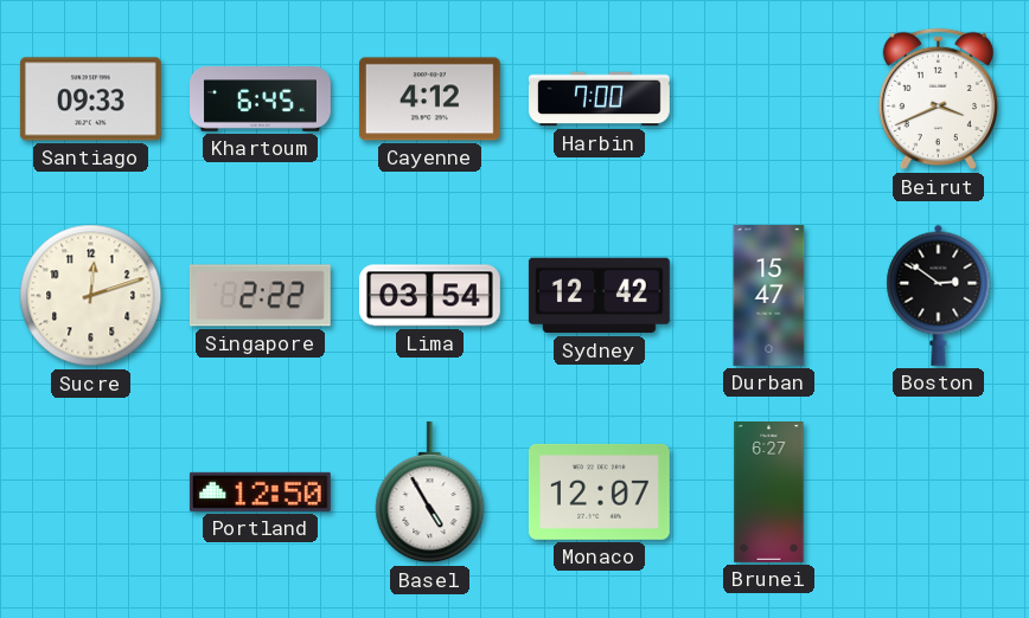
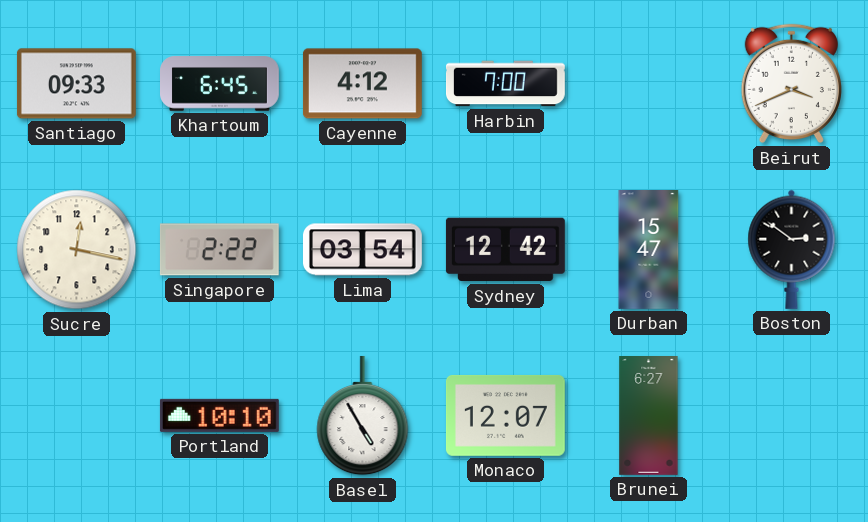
Sucre: 12:12 -> 12:17
Portland: 12:50 -> 10:10
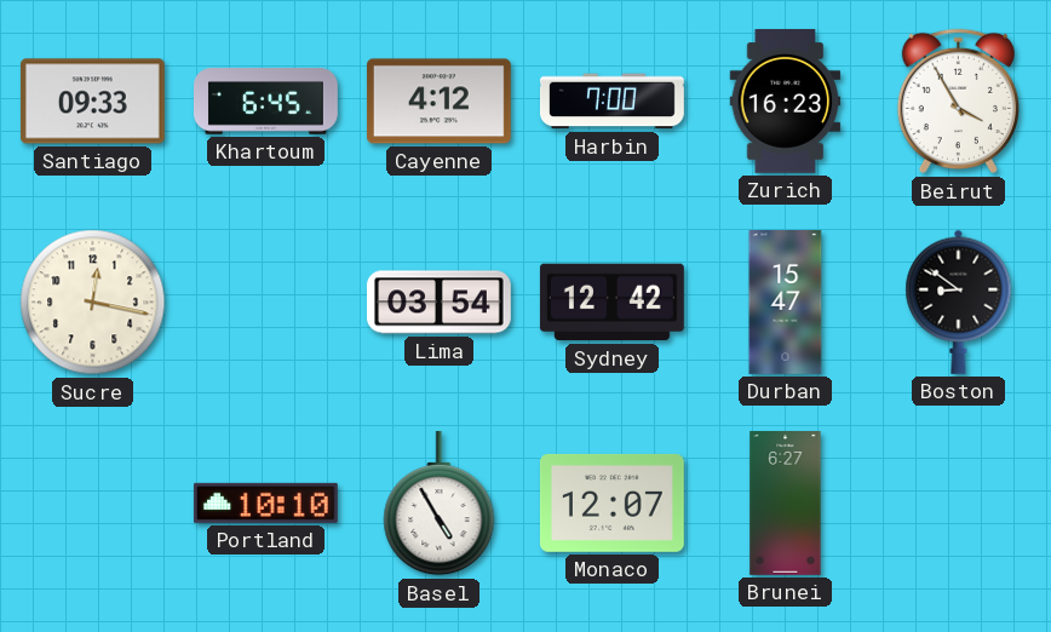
Zurich: none -> 16:23
Beirut: 3:41 -> 3:55
Singapore: 2:22 -> none
Boston: 2:51 -> 8:51
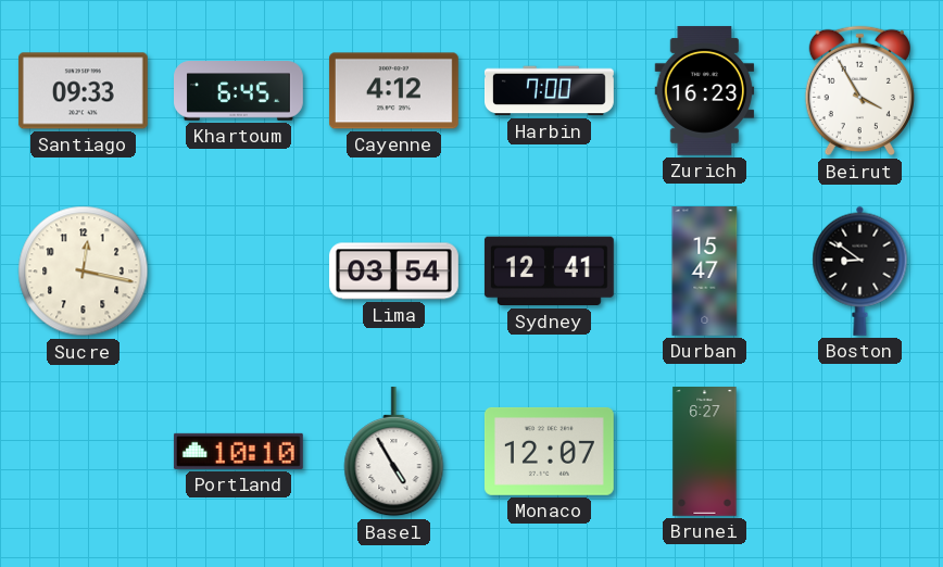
Sydney: 12:42 -> 12:41
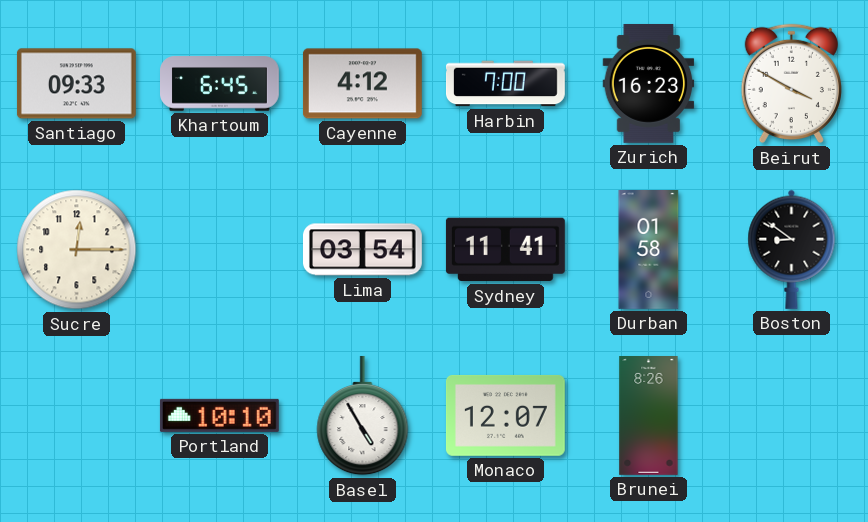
Beirut: 3:55 -> 3:50
Sucre: 12:17 -> 12:15
Sydney: 12:41 -> 11:41
Durban: 15:47 -> 01:58
Brunei: 6:27 -> 8:26
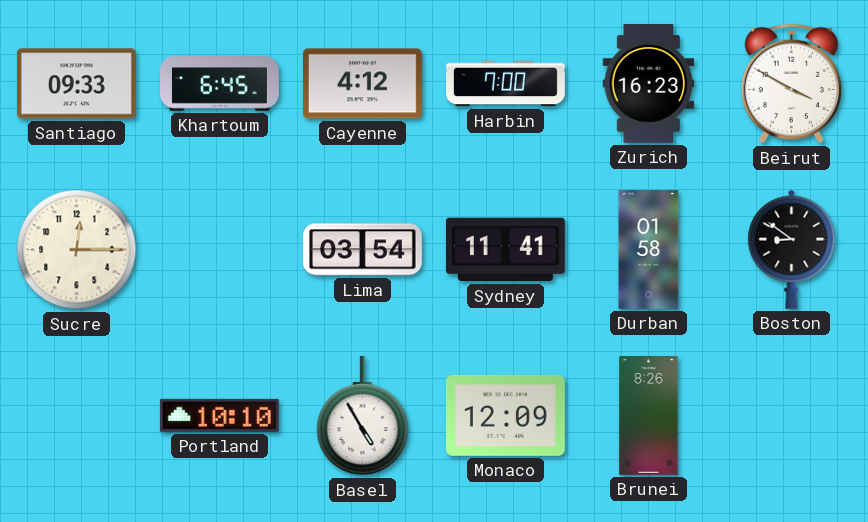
Monaco: 12:07 -> 12:09
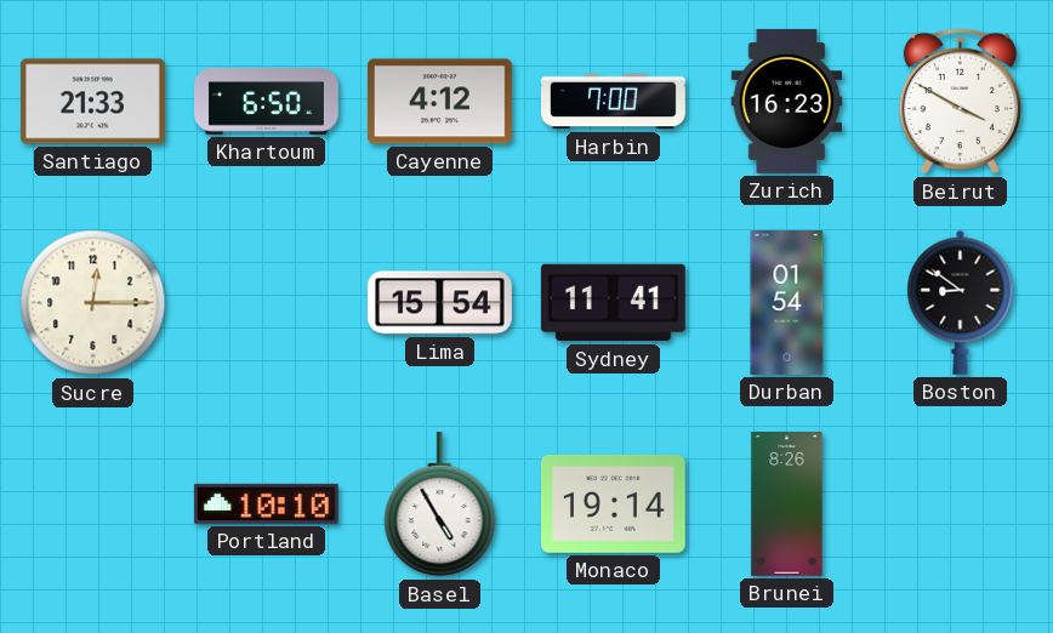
Santiago: 09:33 -> 21:33
Khartoum: 6:45 -> 6:50
Lima: 03:54 -> 15:54
Durban: 01:58 -> 01:54
Monaco: 12:09 -> 19:14
